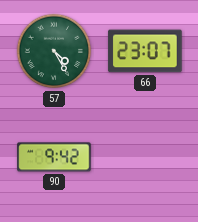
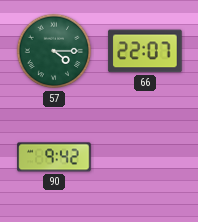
57: 4:25 -> 4:15
66: 23:07 -> 22:07
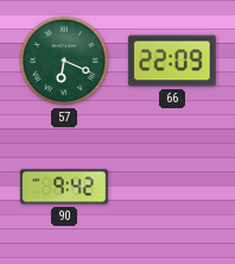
57: 4:15 -> 6:19
66: 22:07 -> 22:09
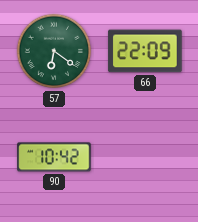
57: 6:19 -> 6:21
90: 9:42 -> 10:42
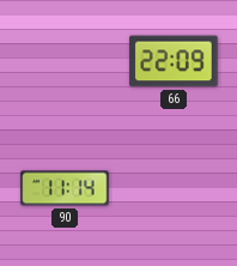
57: 6:21 -> none
90: 10:42 -> 11:14
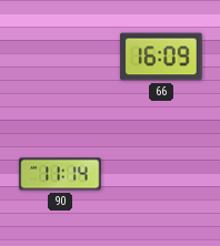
66: 22:09 -> 16:09
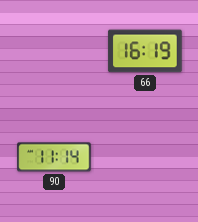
66: 16:09 -> 16:19
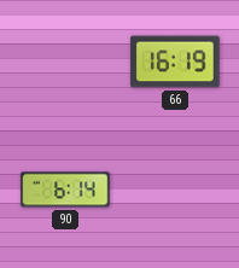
90: 11:14 -> 6:14
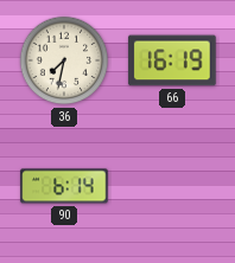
36: none -> 7:32
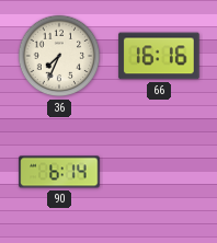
36: 7:32 -> 7:34
66: 16:19 -> 16:16
